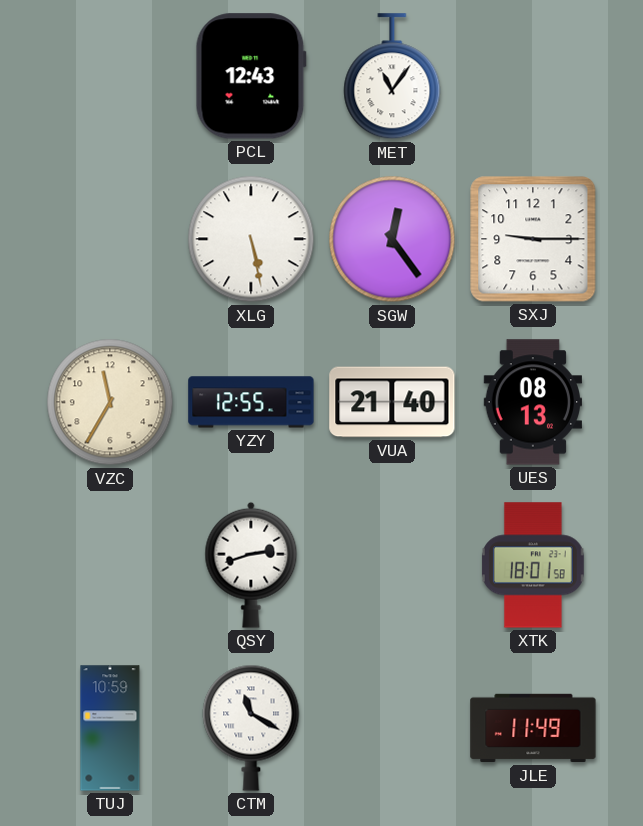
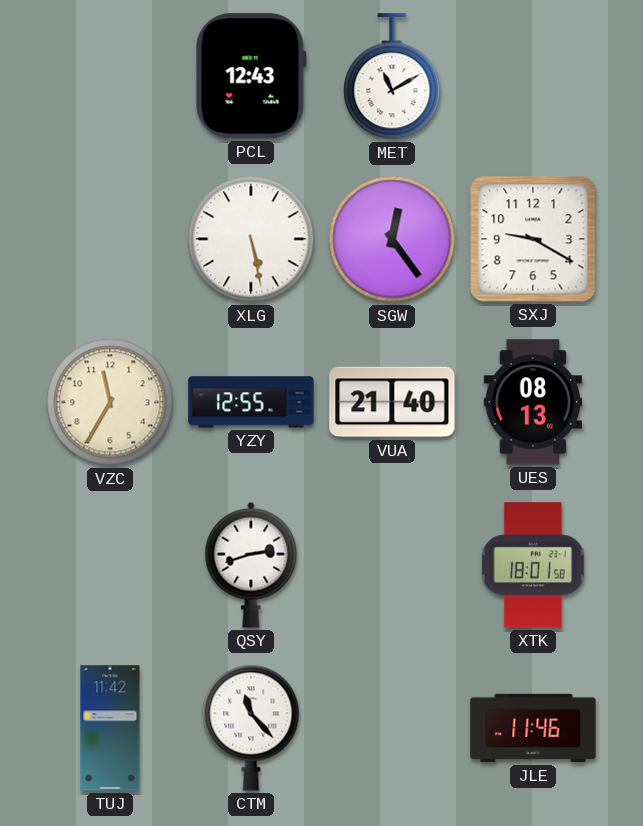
MET: 11:06 -> 11:10
SXJ: 9:15 -> 9:20
TUJ: 10:59 -> 11:42
CTM: 11:20 -> 11:23
JLE: 11:49 -> 11:46
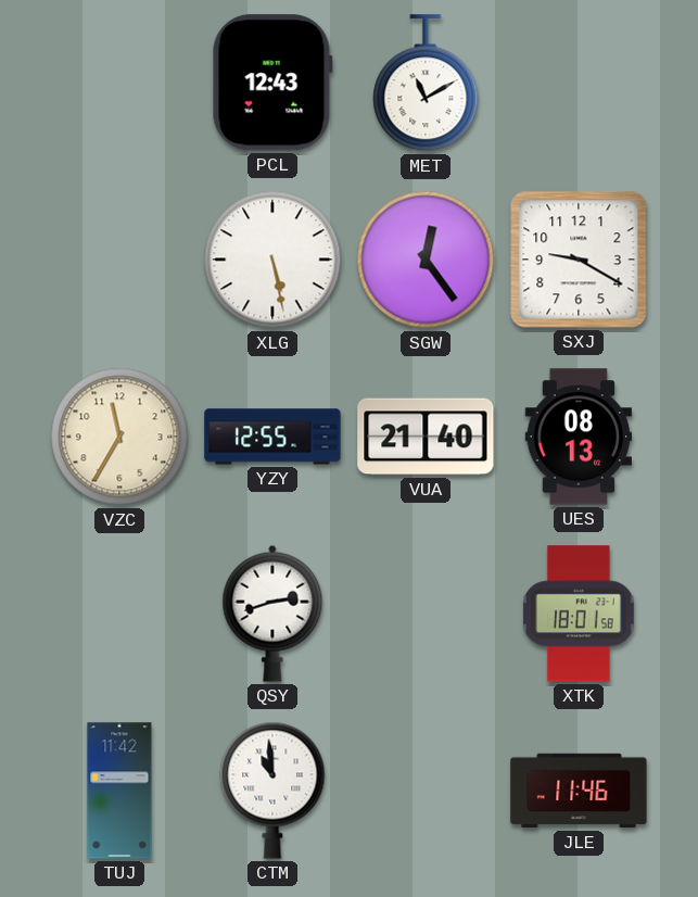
CTM: 11:23 -> 10:59
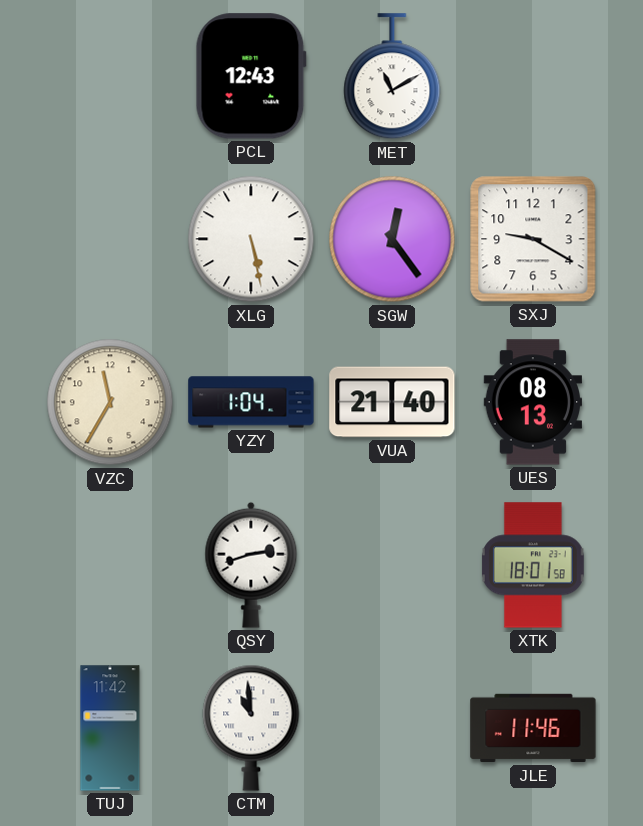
YZY: 12:55 -> 1:04
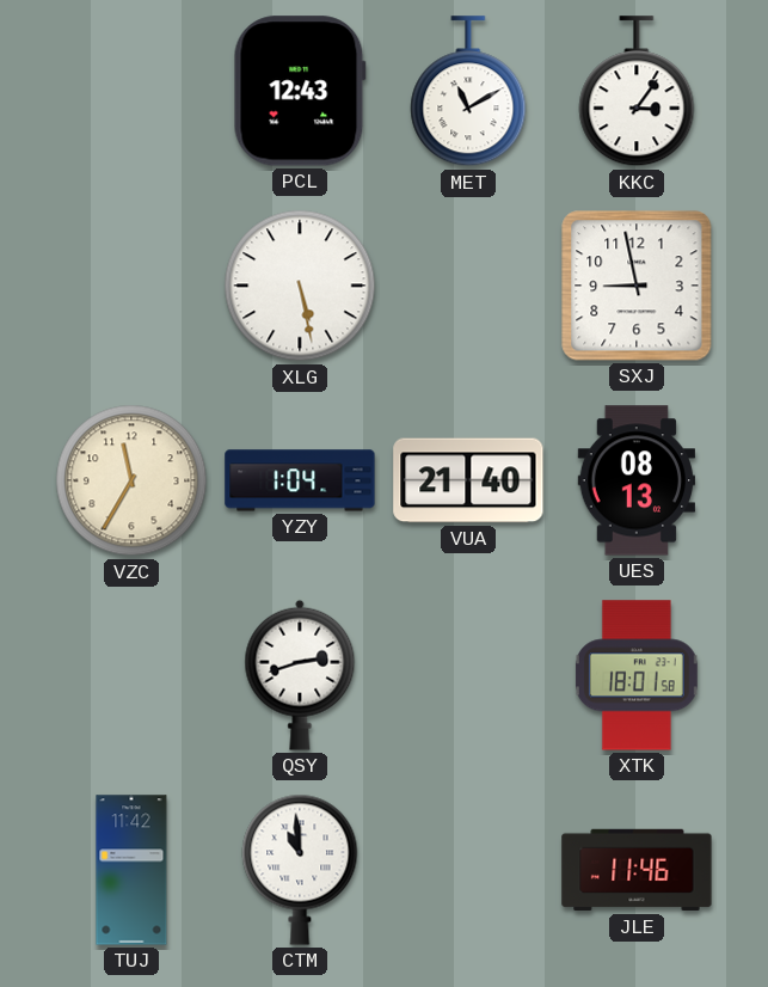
KKC: none -> 3:06
SGW: 12:24 -> none
SXJ: 9:20 -> 8:58
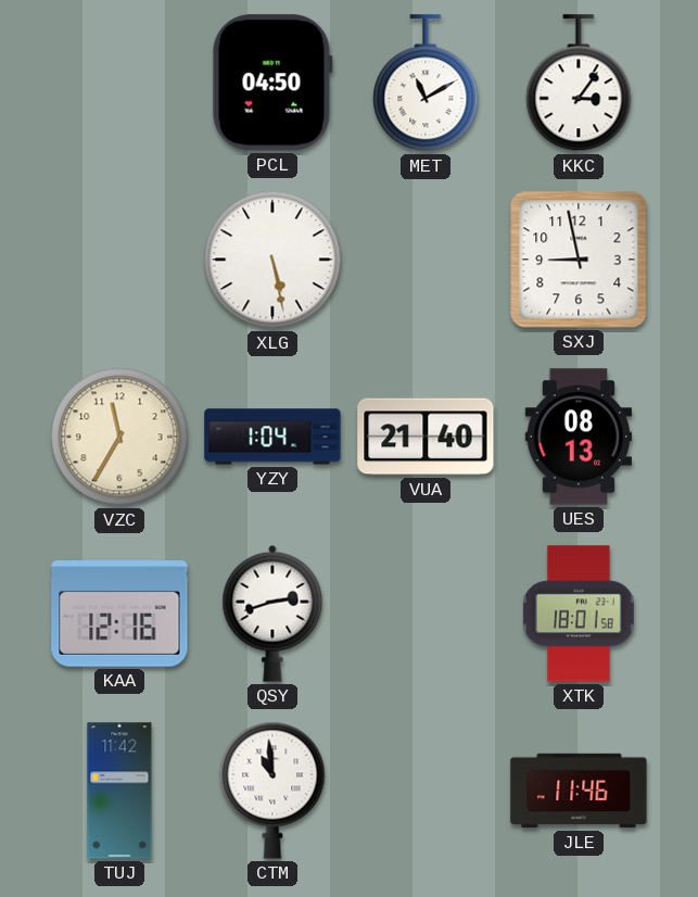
PCL: 12:43 -> 04:50
KAA: none -> 12:16
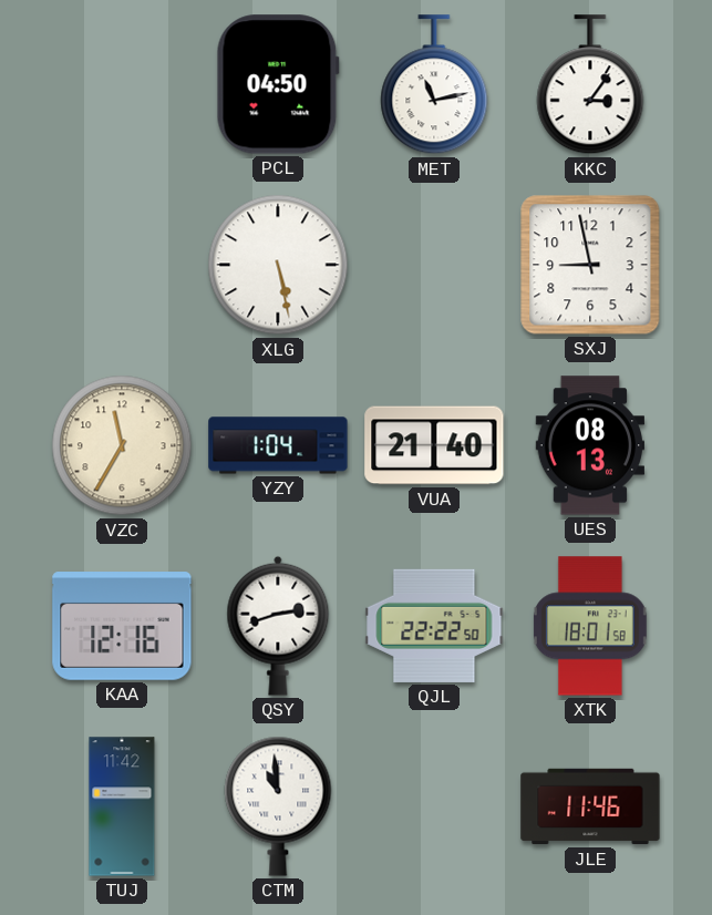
MET: 11:10 -> 11:13
QJL: none -> 22:22
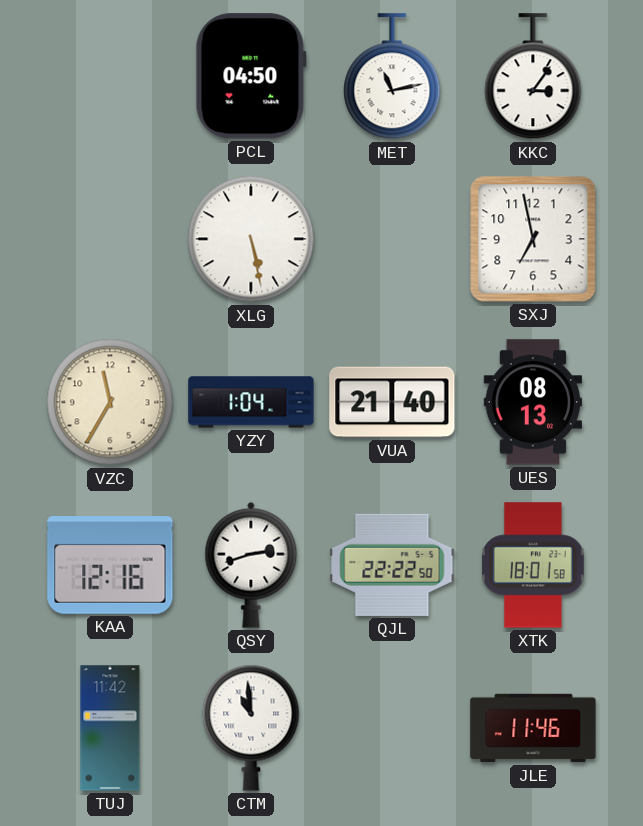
SXJ: 8:58 -> 6:58
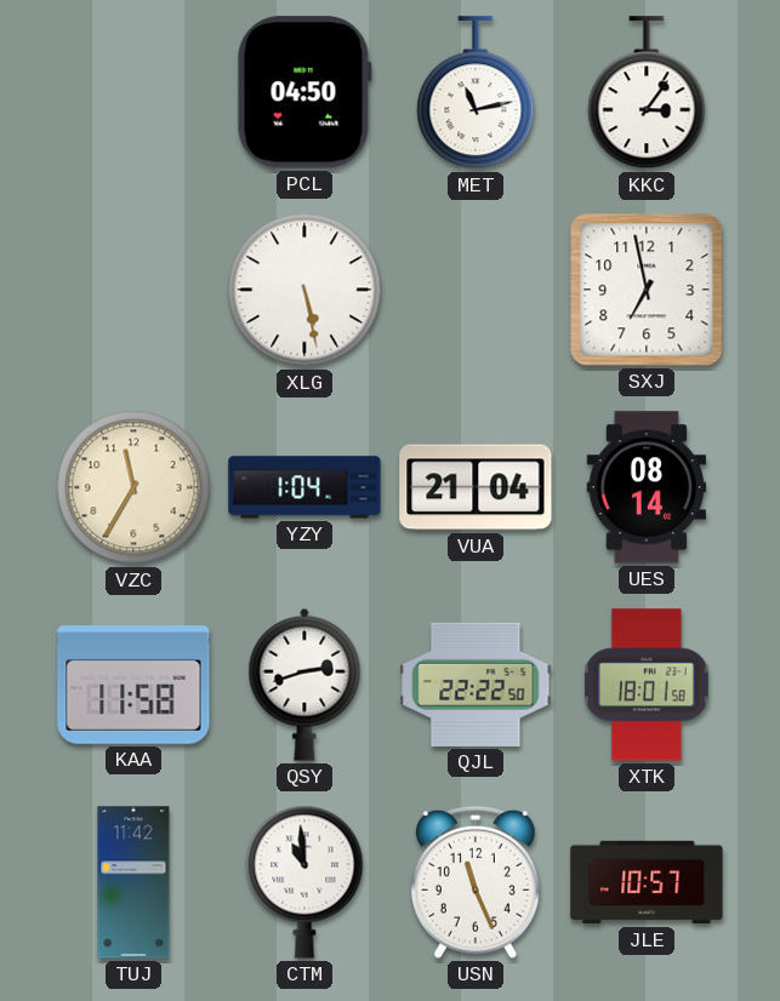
VUA: 21:40 -> 21:04
UES: 08:13 -> 08:14
KAA: 12:16 -> 11:58
USN: none -> 11:26
JLE: 11:46 -> 10:57
